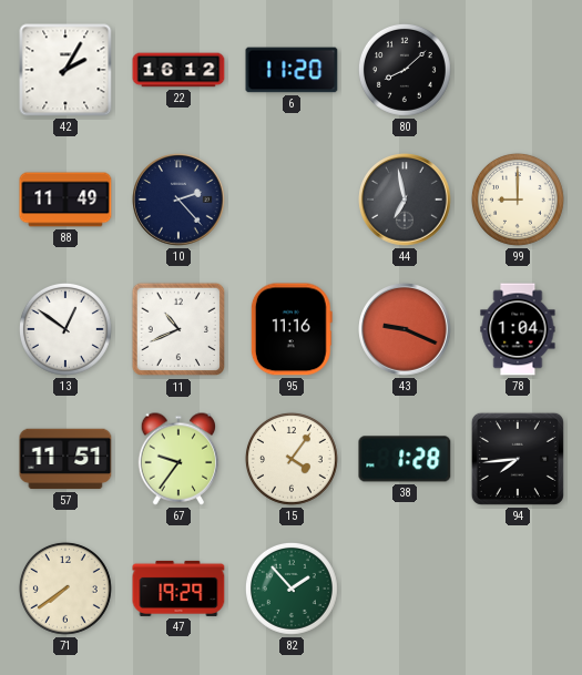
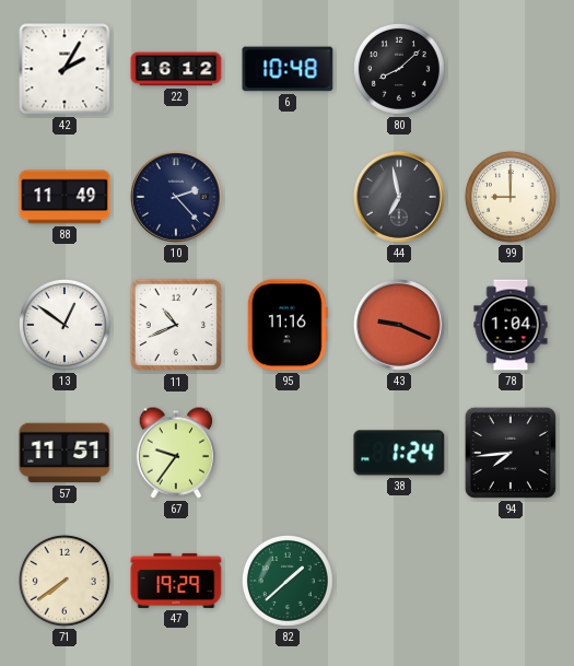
6: 11:20 -> 10:48
15: 4:06 -> none
38: 1:28 -> 1:24
82: 1:53 -> 1:38
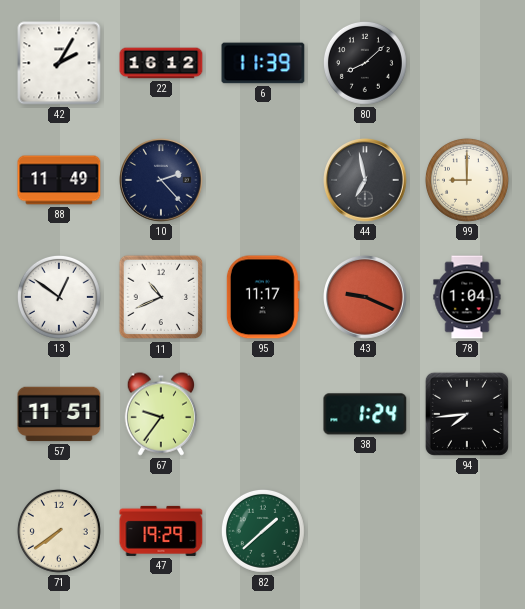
6: 10:48 -> 11:39
95: 11:16 -> 11:17
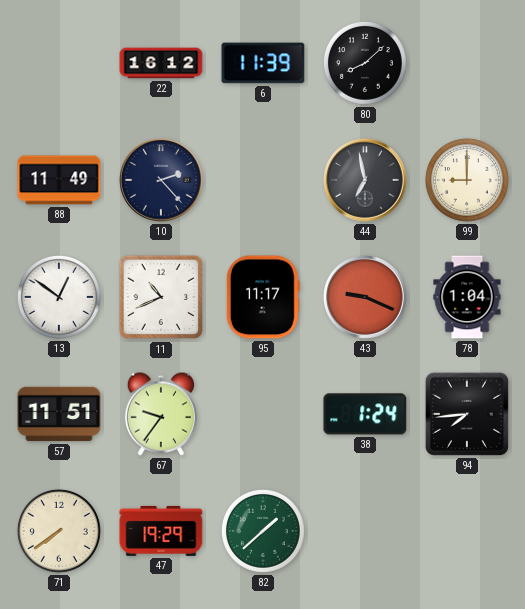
42: 2:05 -> none
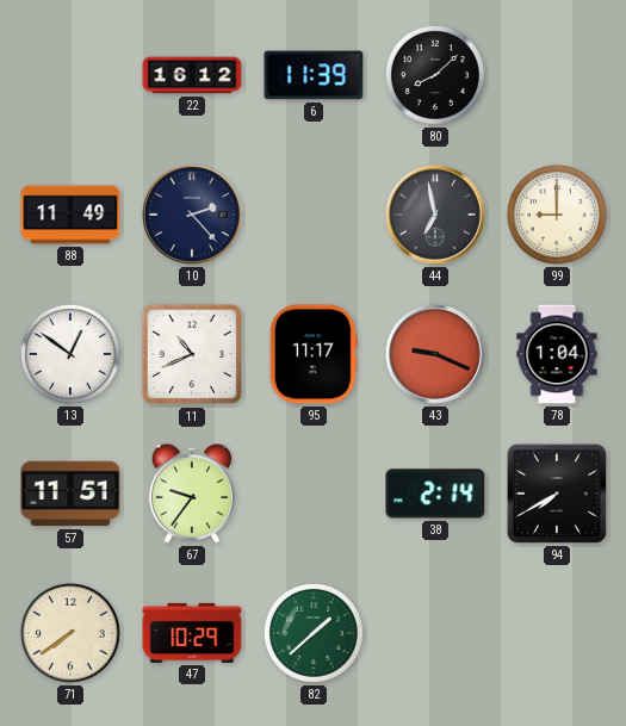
38: 1:24 -> 2:14
94: 7:44 -> 7:40
47: 19:29 -> 10:29
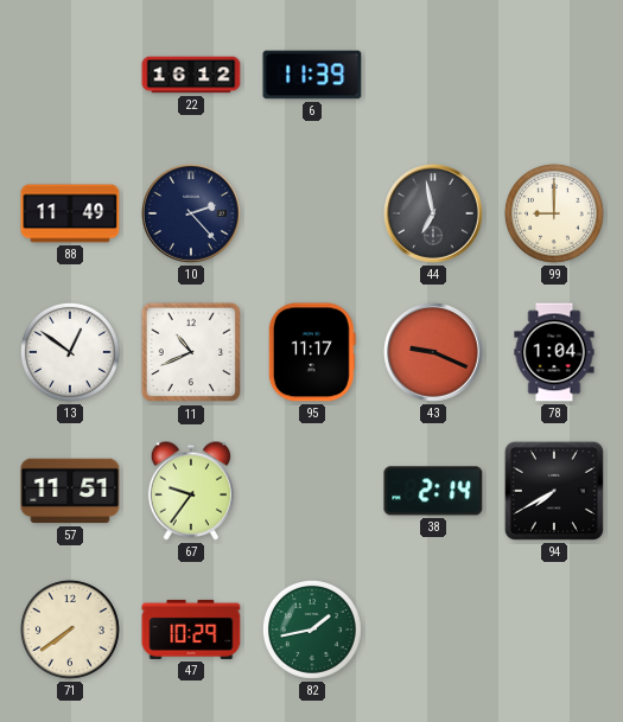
80: 8:08 -> none
82: 1:38 -> 1:43
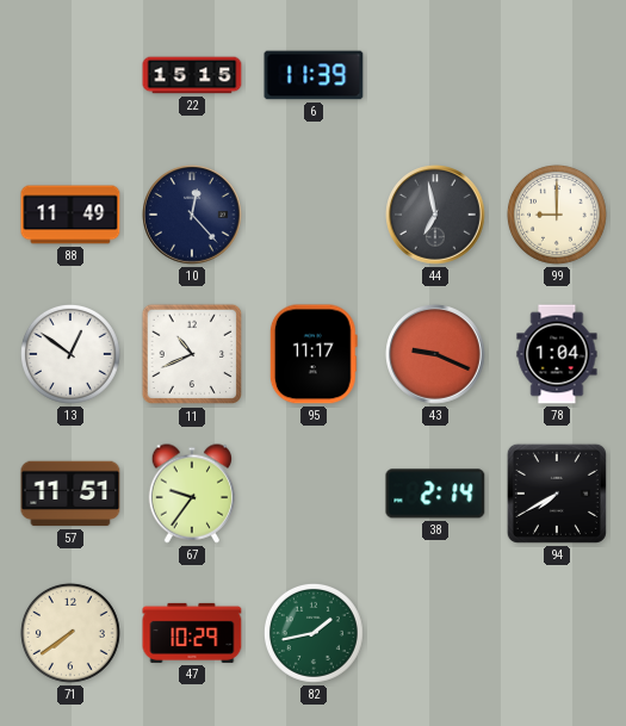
22: 16:12 -> 15:15
10: 2:23 -> 12:23
